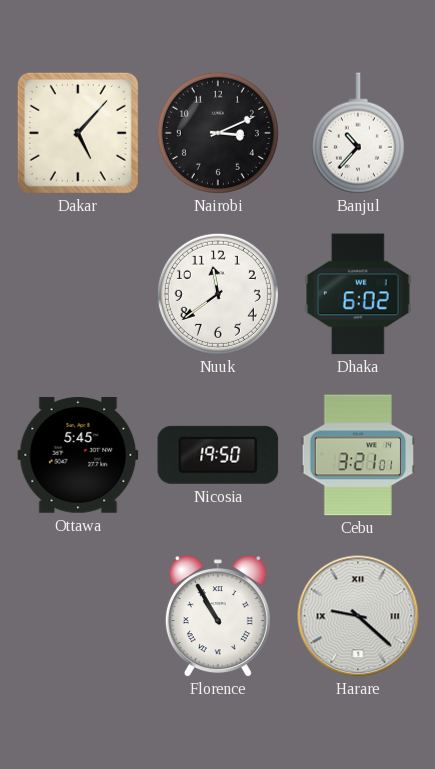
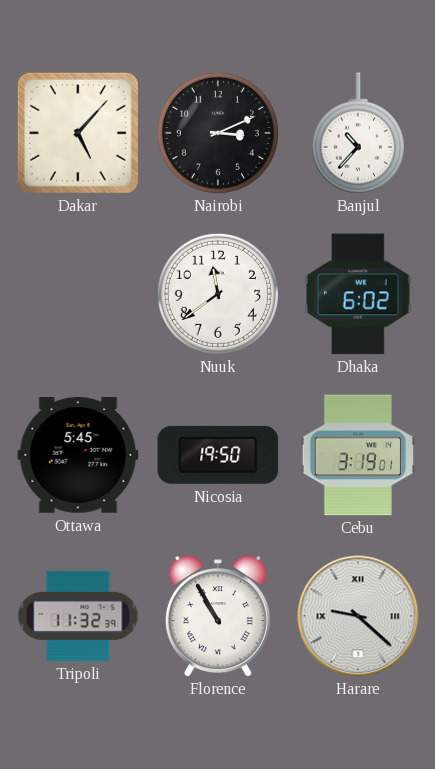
Cebu: 3:21 -> 3:19
Tripoli: none -> 11:32
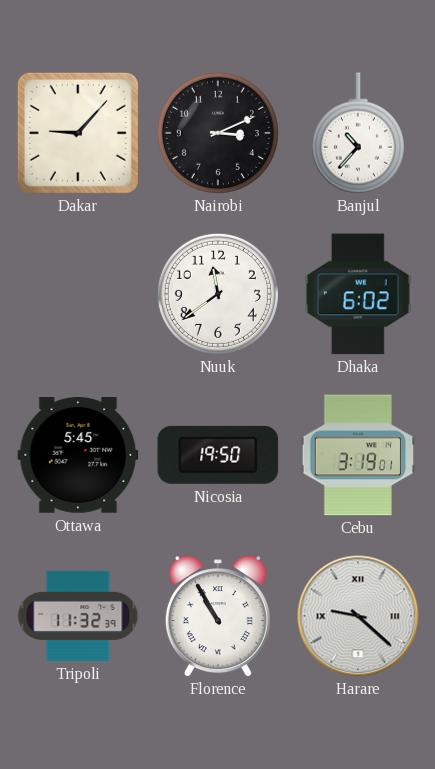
Dakar: 5:07 -> 9:07
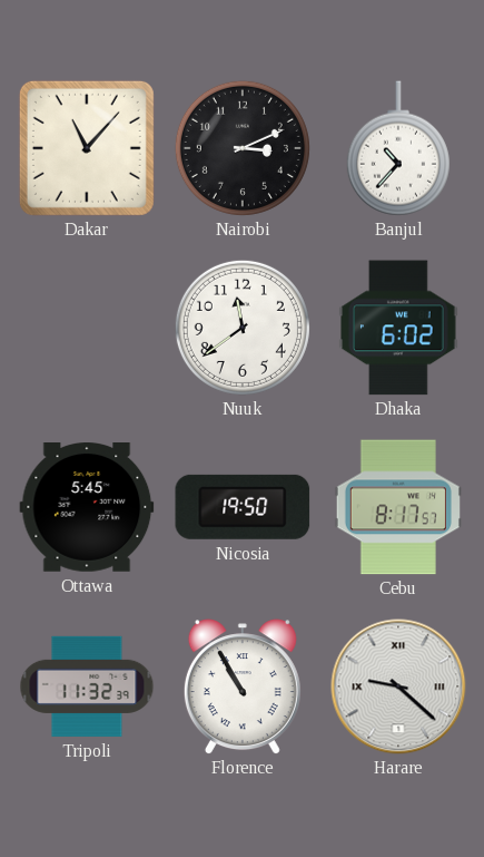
Dakar: 9:07 -> 11:07
Cebu: 3:19 -> 8:17
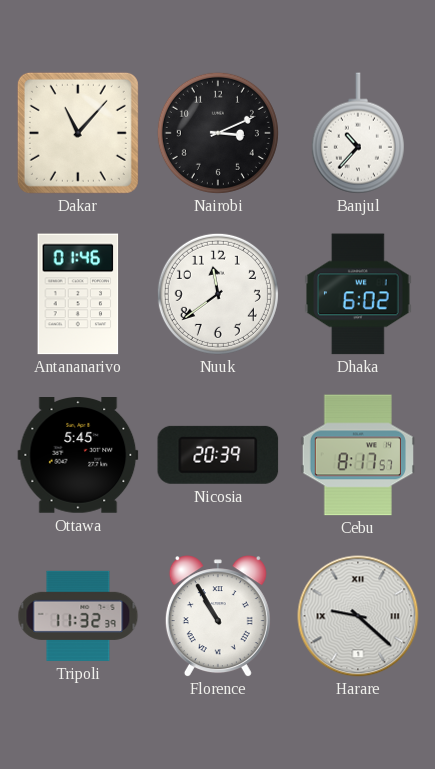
Antananarivo: none -> 01:46
Nicosia: 19:50 -> 20:39
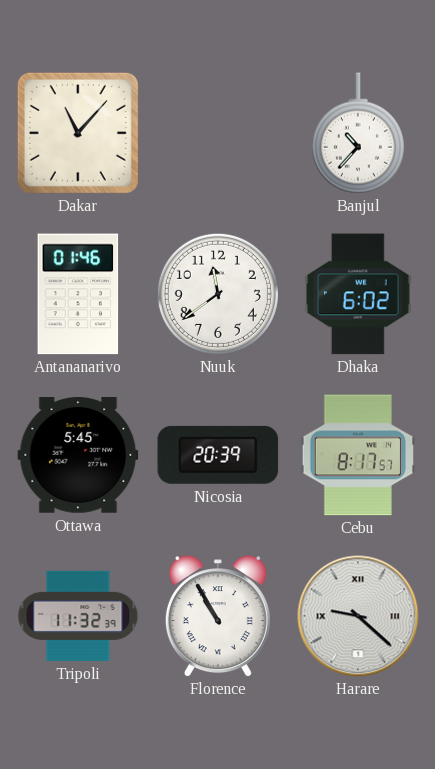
Nairobi: 3:11 -> none
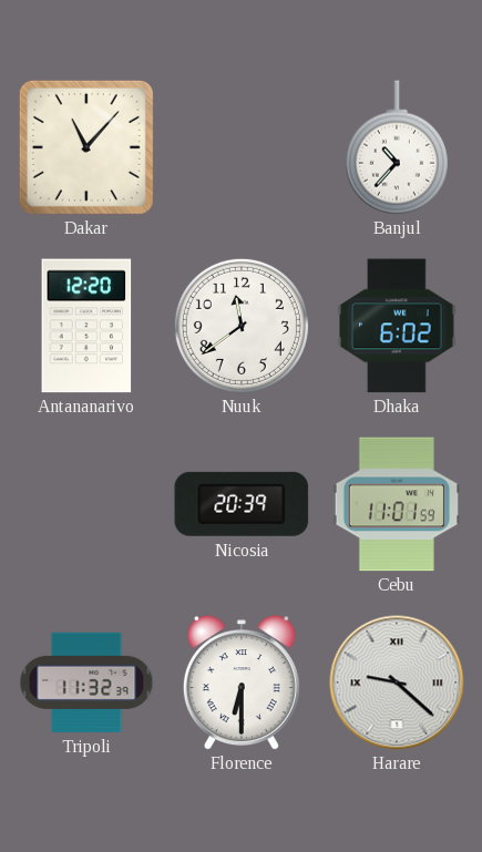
Antananarivo: 01:46 -> 12:20
Ottawa: 5:45 -> none
Cebu: 8:17 -> 11:01
Florence: 10:55 -> 6:30
